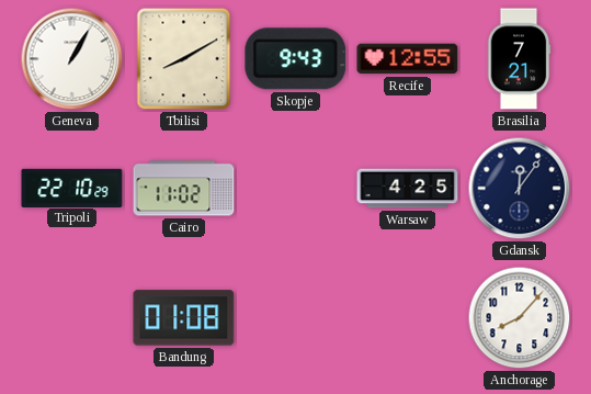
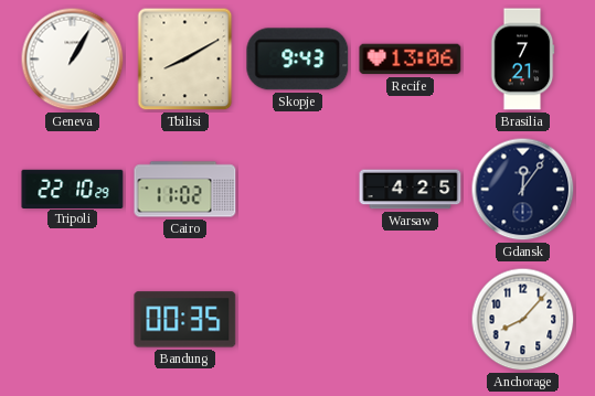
Recife: 12:55 -> 13:06
Bandung: 01:08 -> 00:35
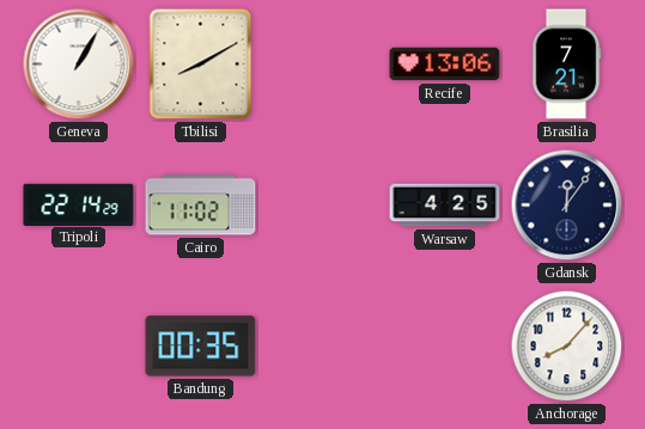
Skopje: 9:43 -> none
Tripoli: 22:10 -> 22:14
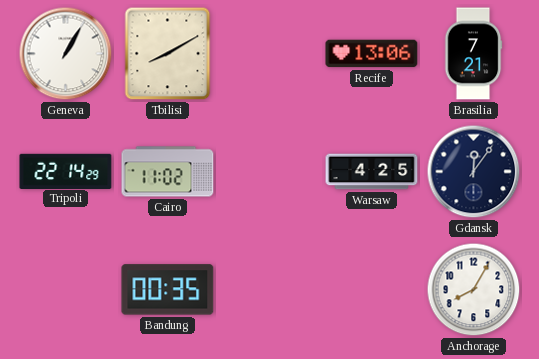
Anchorage: 8:07 -> 8:05
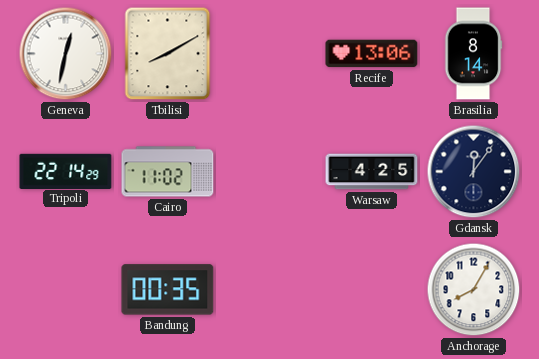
Geneva: 1:05 -> 12:32
Brasilia: 7:21 -> 8:14
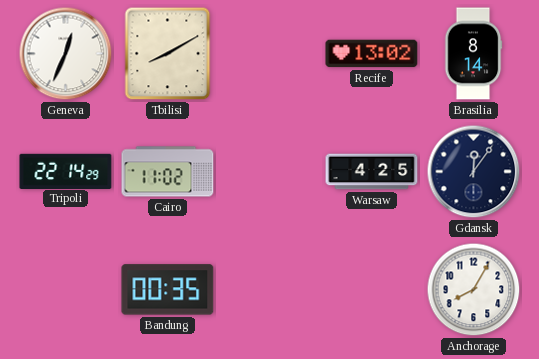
Geneva: 12:32 -> 12:34
Recife: 13:06 -> 13:02
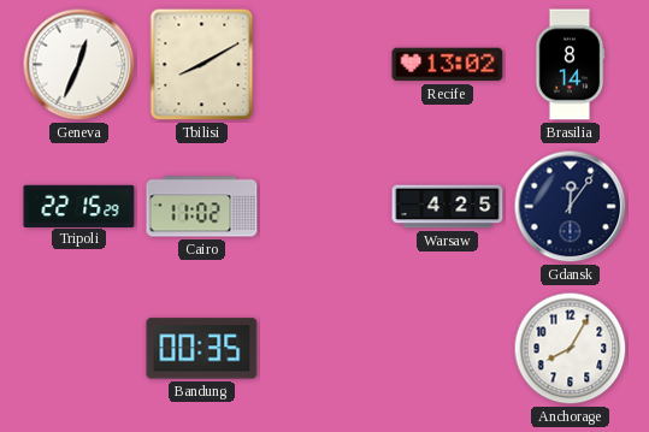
Tripoli: 22:14 -> 22:15
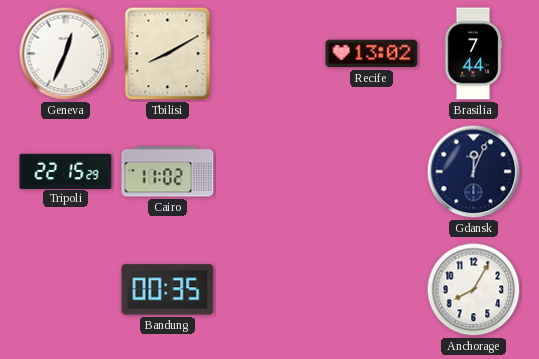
Brasilia: 8:14 -> 7:44
Warsaw: 4:25 -> none
Gdansk: 12:06 -> 12:04
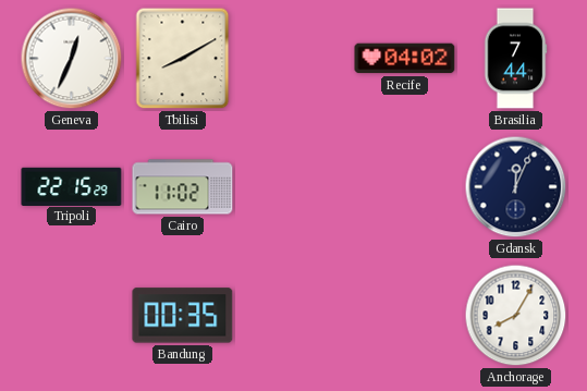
Recife: 13:02 -> 04:02
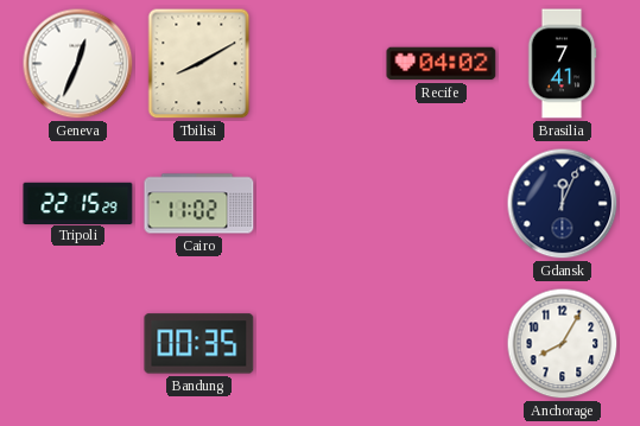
Brasilia: 7:44 -> 7:41
